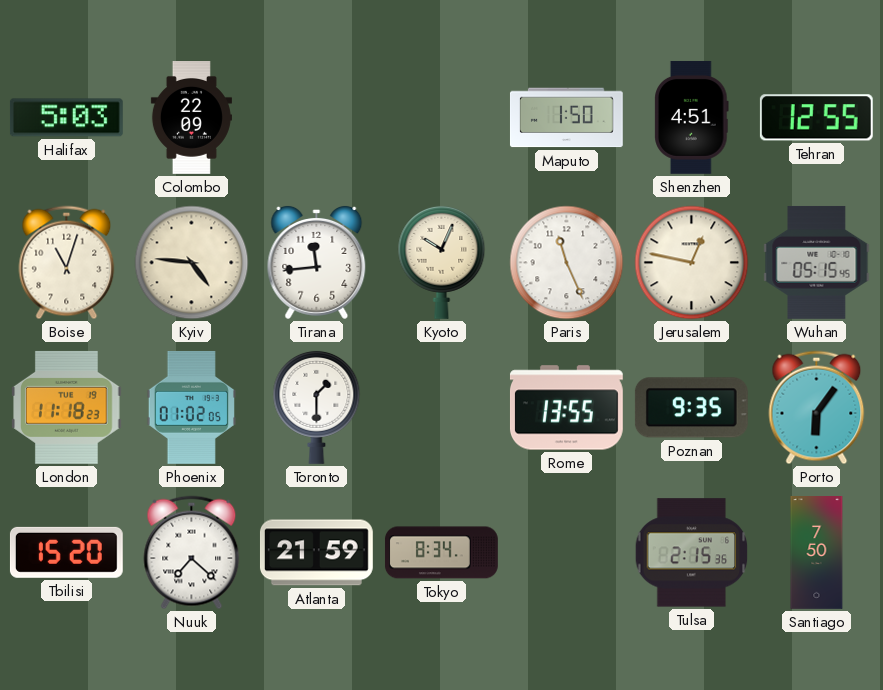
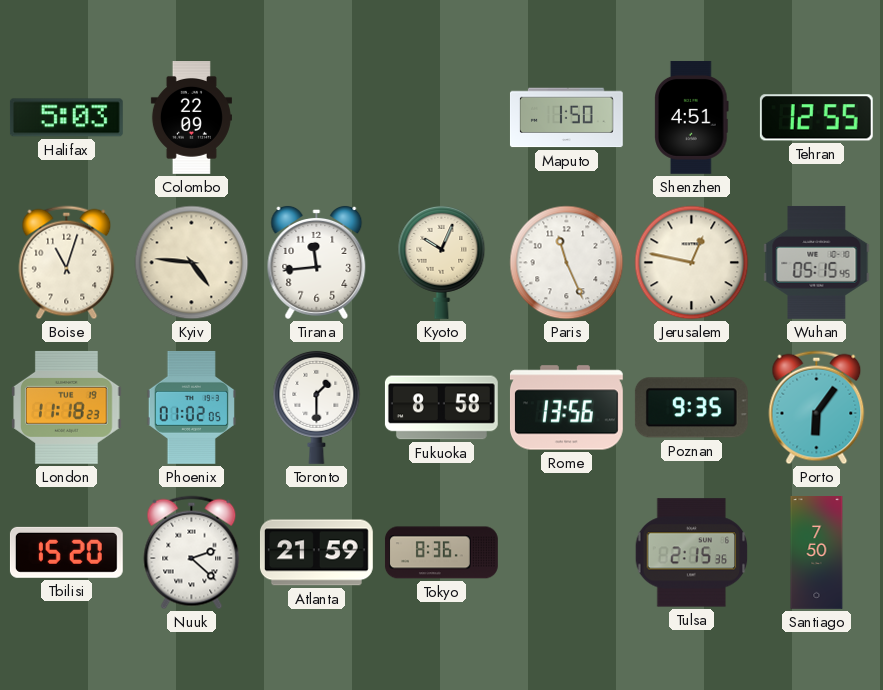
Fukuoka: none -> 8:58
Rome: 13:55 -> 13:56
Nuuk: 7:22 -> 2:22
Tokyo: 8:34 -> 8:36
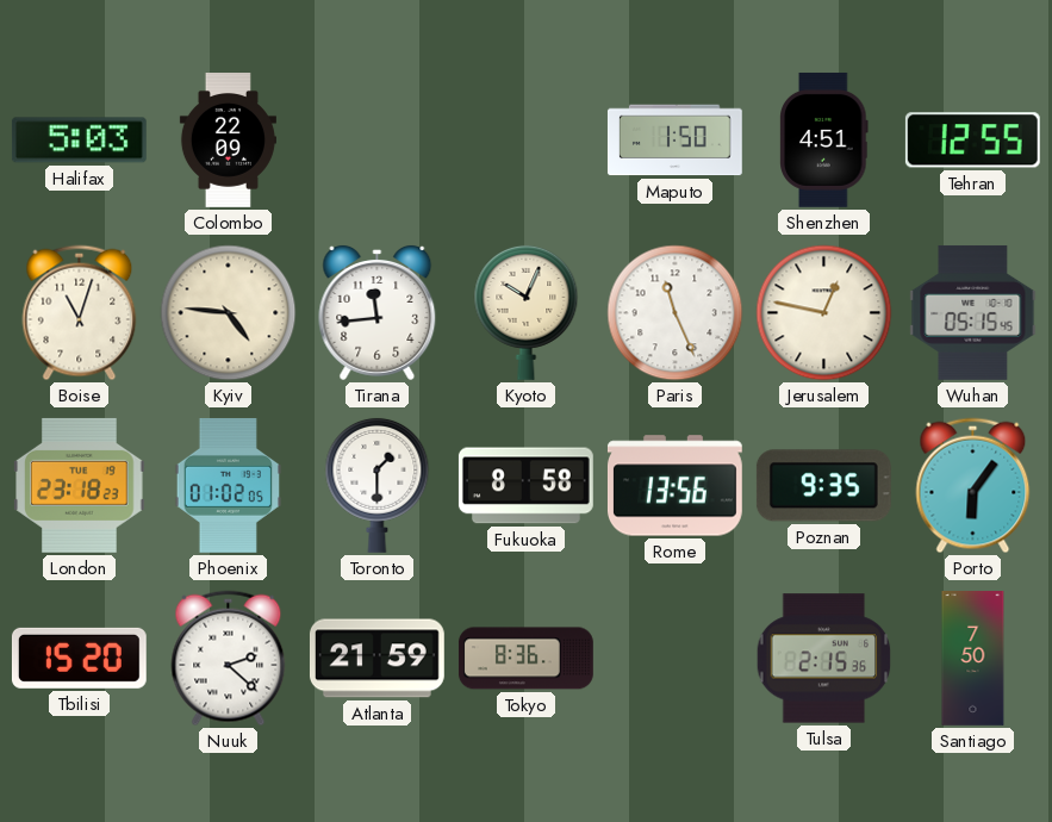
London: 11:18 -> 23:18
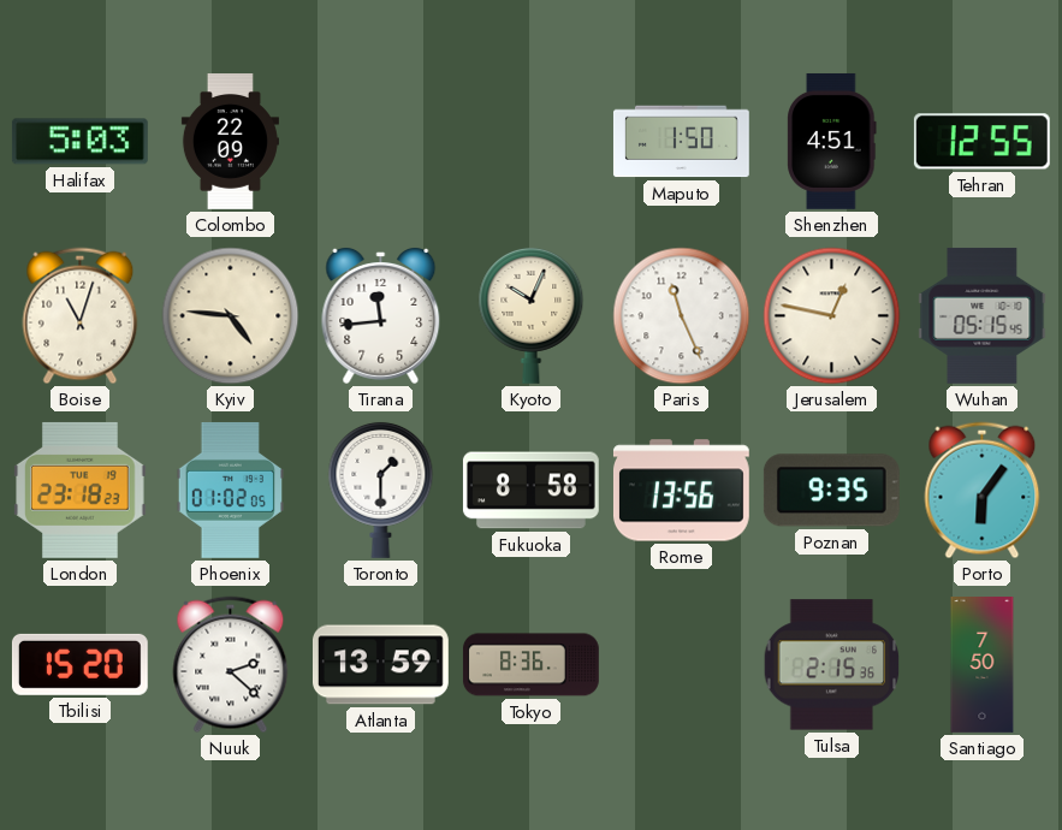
Atlanta: 21:59 -> 13:59
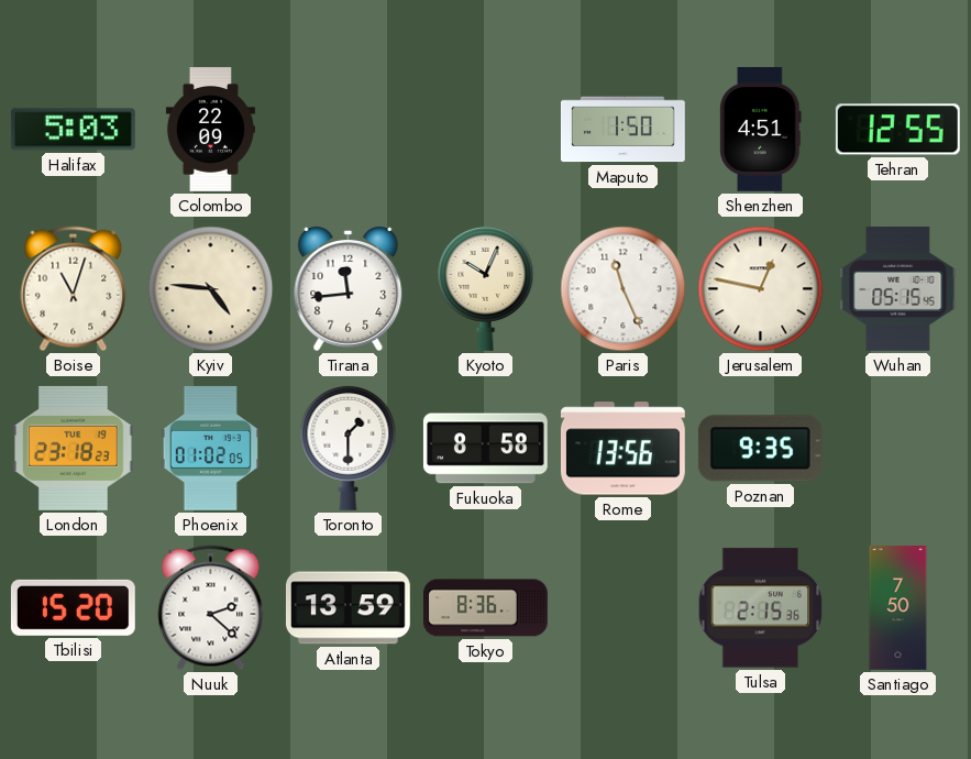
Porto: 6:06 -> none
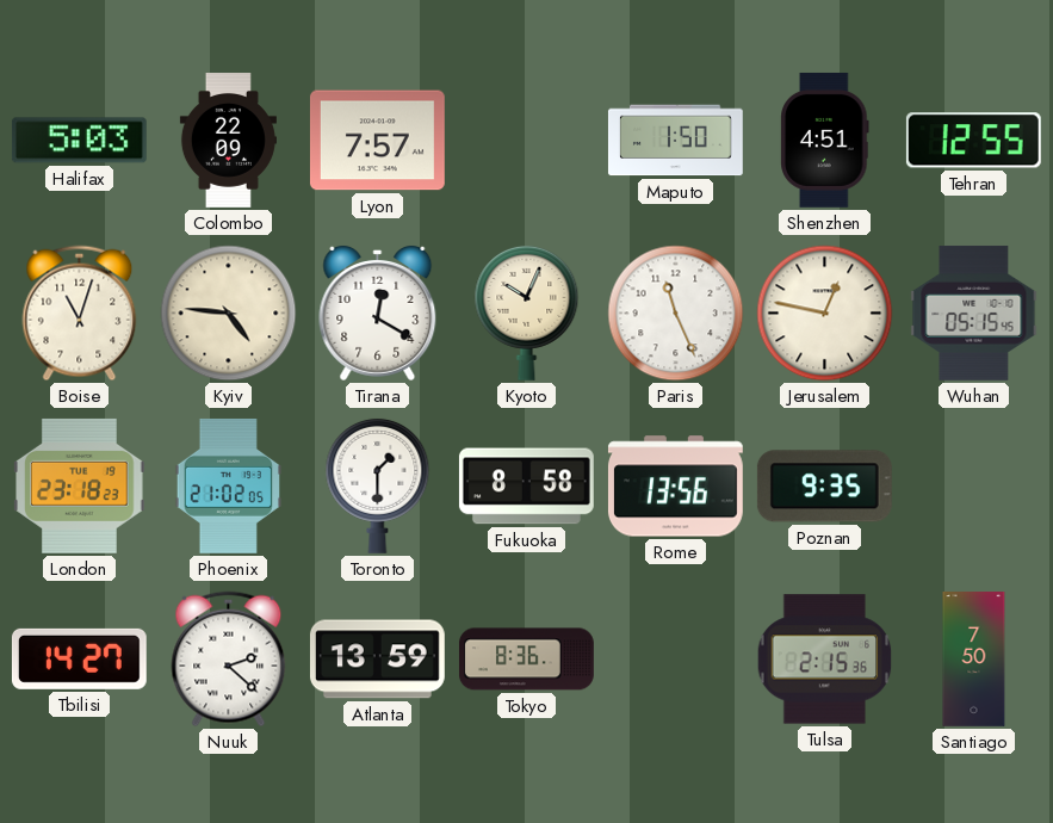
Lyon: none -> 7:57
Tirana: 11:44 -> 12:20
Phoenix: 01:02 -> 21:02
Tbilisi: 15:20 -> 14:27
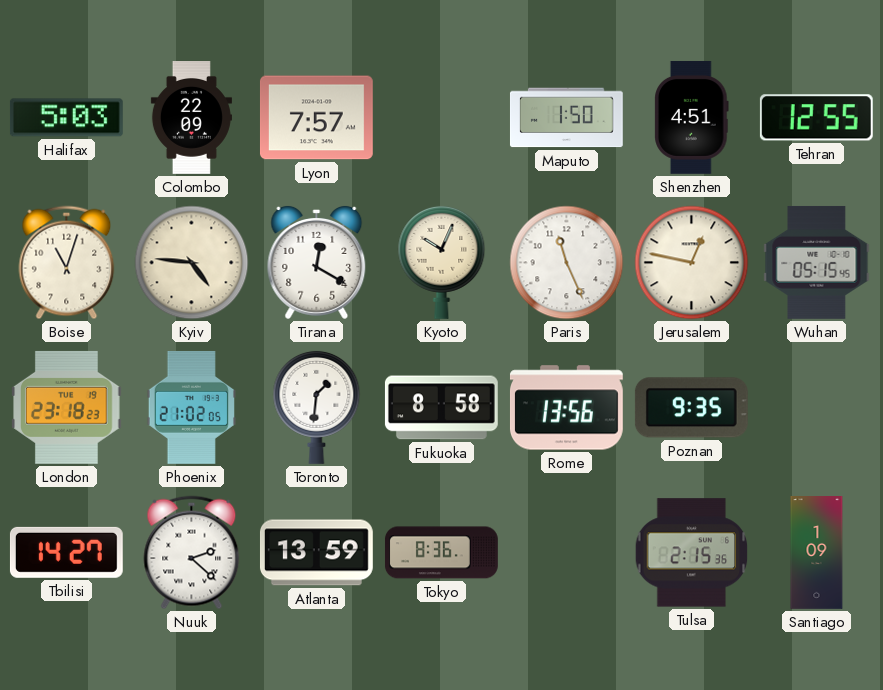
Toronto: 1:30 -> 1:31
Santiago: 7:50 -> 1:09
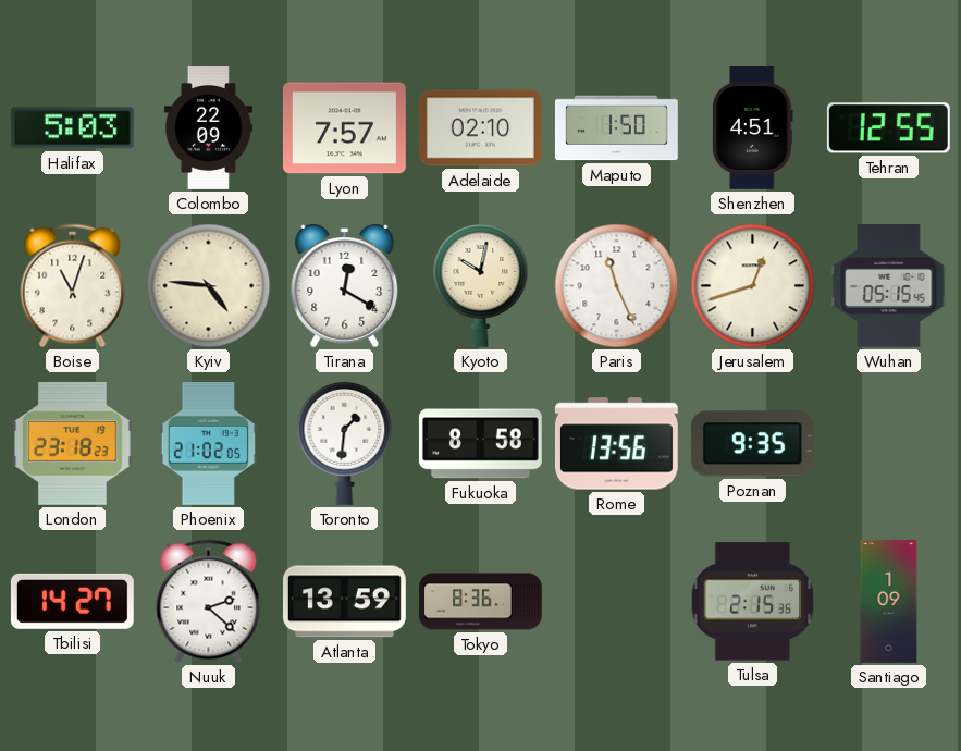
Adelaide: none -> 02:10
Kyoto: 10:04 -> 10:02
Jerusalem: 12:47 -> 12:42
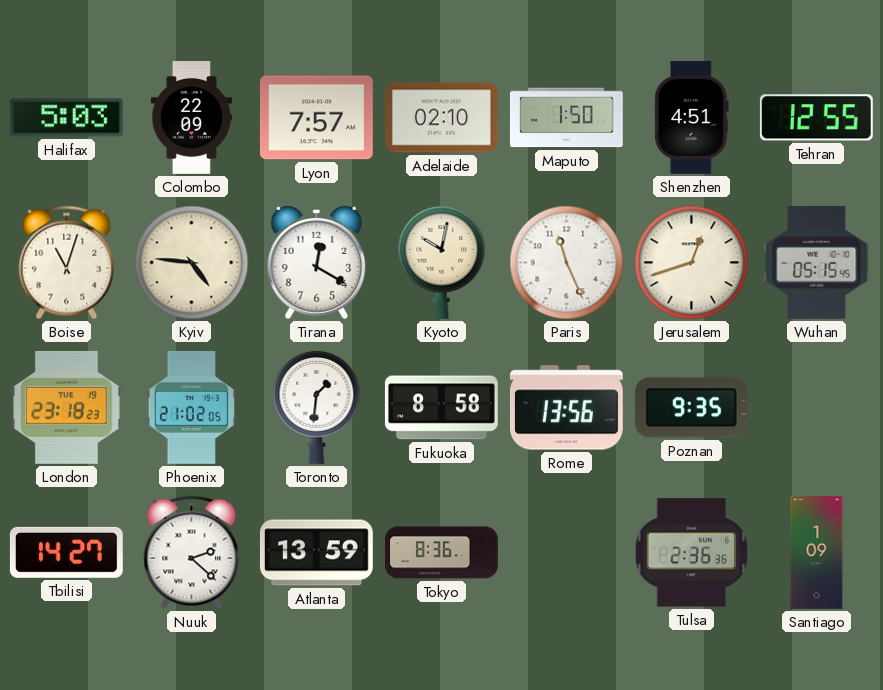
Tulsa: 2:15 -> 2:36
